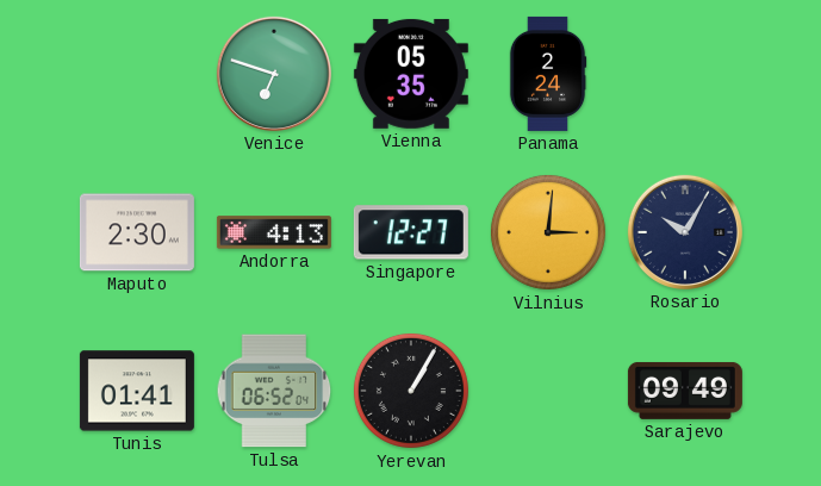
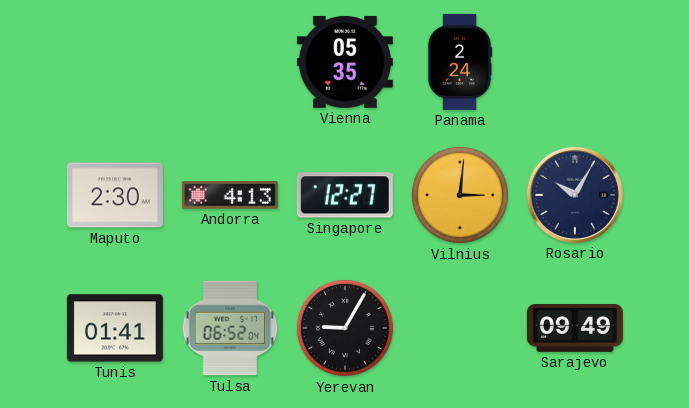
Venice: 6:48 -> none
Yerevan: 1:05 -> 9:05
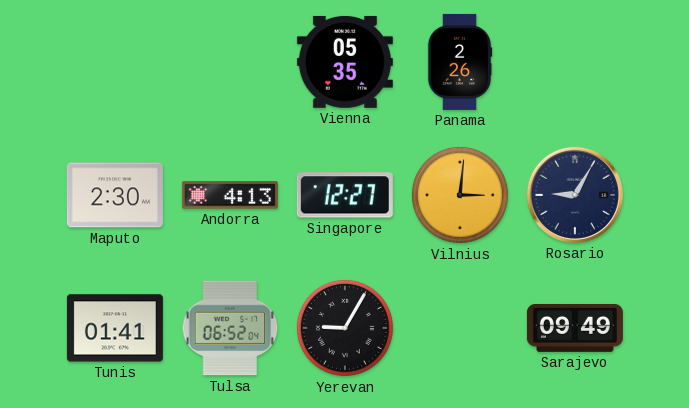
Panama: 2:24 -> 2:26
Rosario: 10:05 -> 9:05
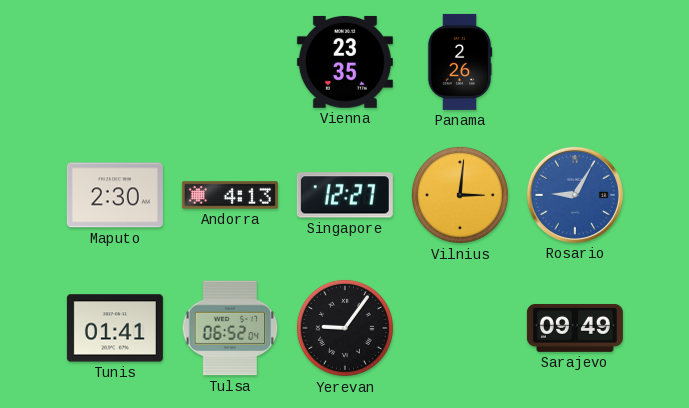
Vienna: 05:35 -> 23:35
Rosario dial: navy -> blue
Yerevan: 9:05 -> 9:06
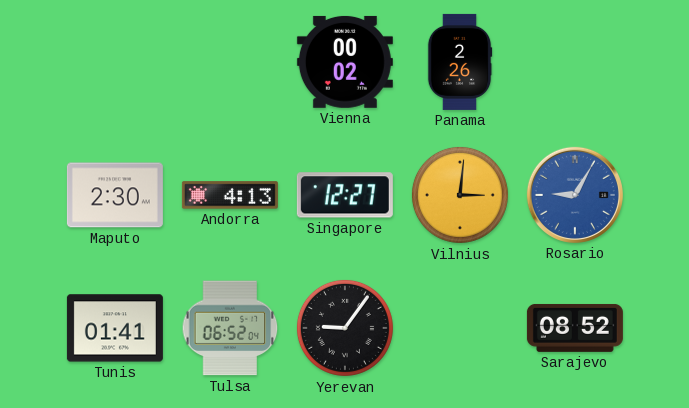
Vienna: 23:35 -> 00:02
Sarajevo: 09:49 -> 08:52
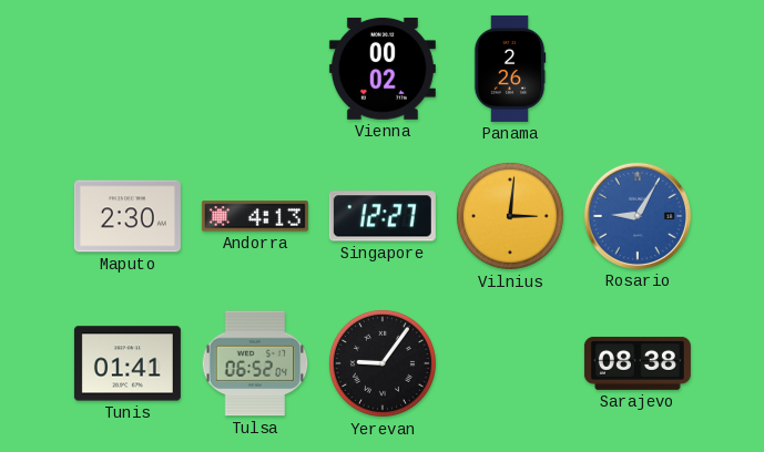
Sarajevo: 08:52 -> 08:38
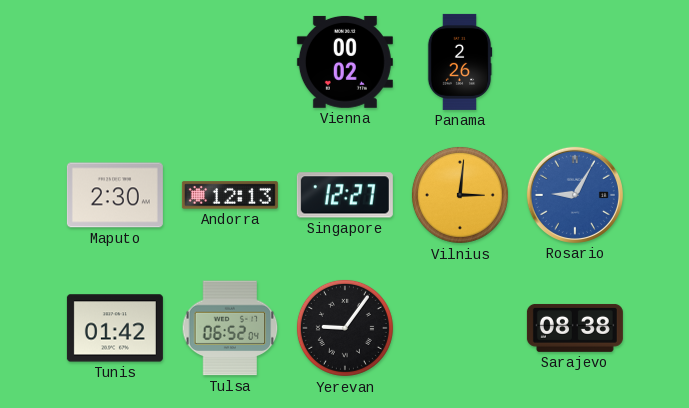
Andorra: 4:13 -> 12:13
Tunis: 01:41 -> 01:42
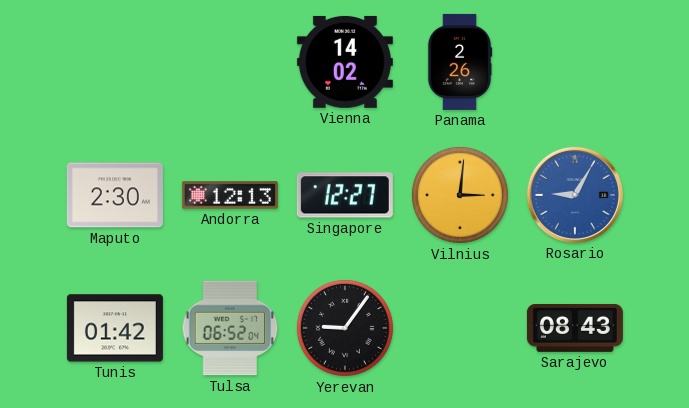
Vienna: 00:02 -> 14:02
Sarajevo: 08:38 -> 08:43
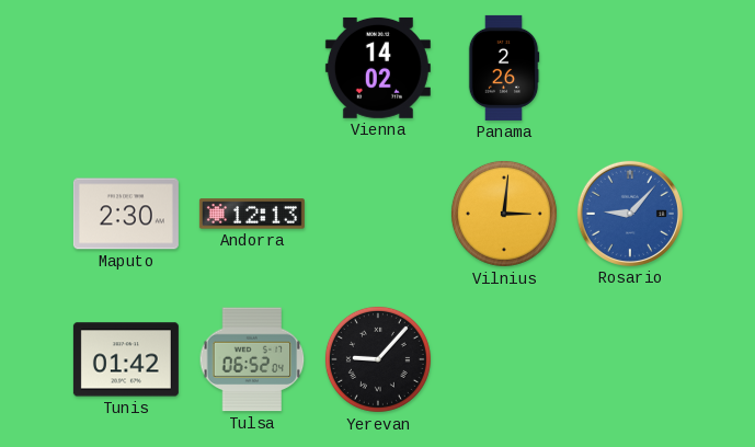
Singapore: 12:27 -> none
Rosario: 9:05 -> 9:07
Yerevan: 9:06 -> 9:07
Sarajevo: 08:43 -> none
